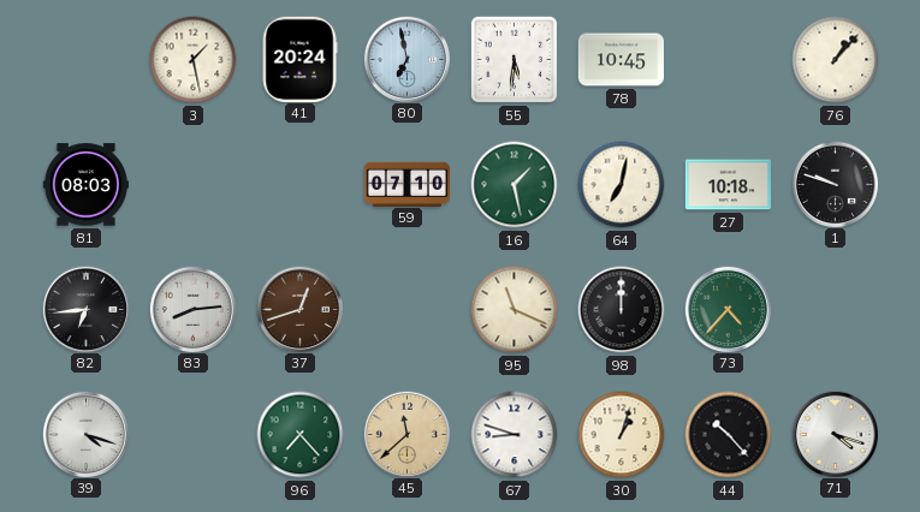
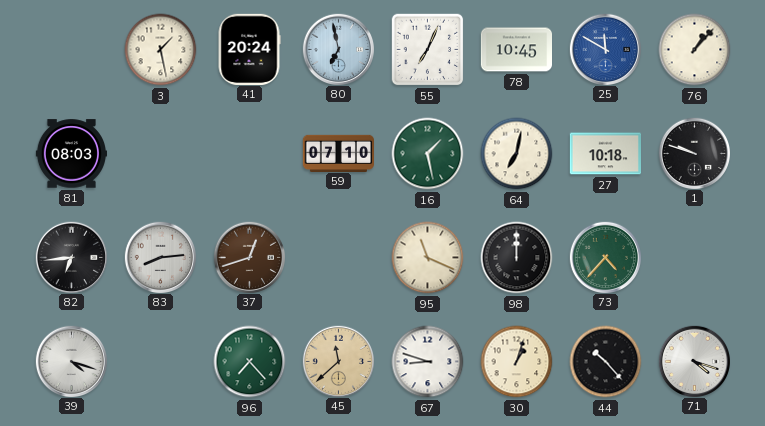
55: 5:31 -> 7:04
25: none -> 11:50
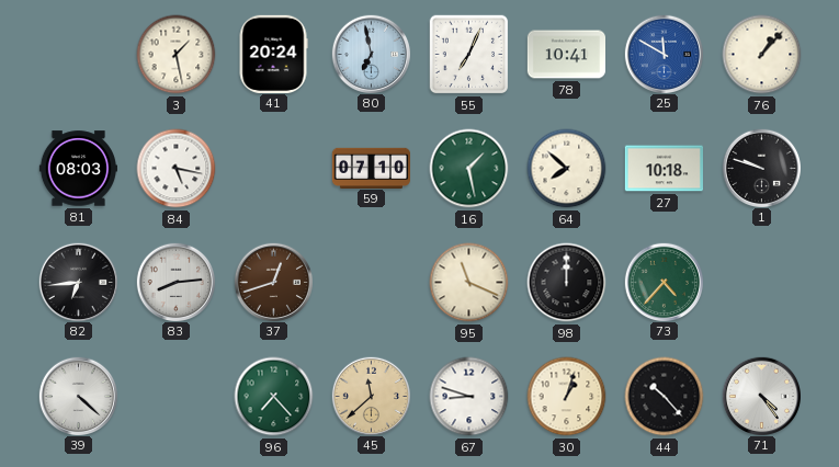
78: 10:45 -> 10:41
84: none -> 5:17
64: 7:02 -> 7:52
39: 4:18 -> 4:22
71: 4:18 -> 4:24
